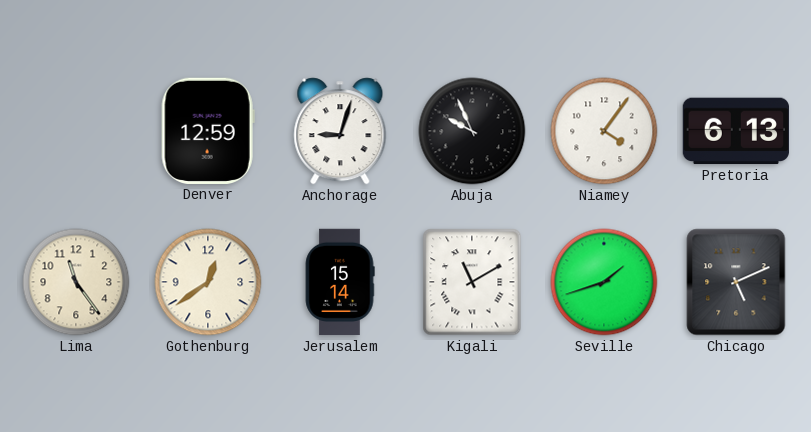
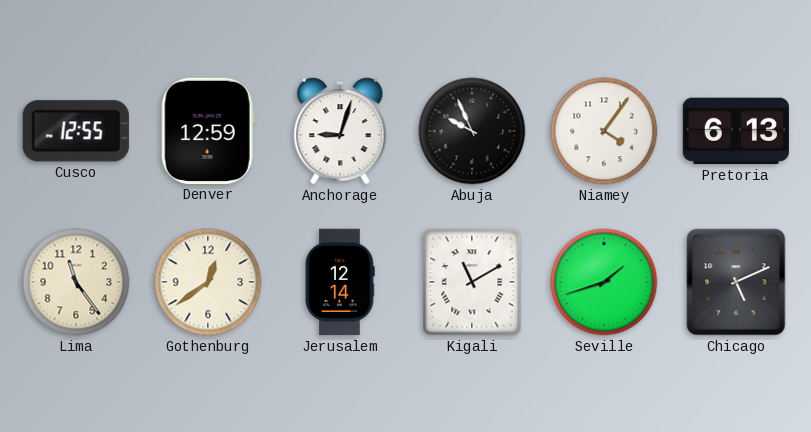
Cusco: none -> 12:55
Jerusalem: 15:14 -> 12:14
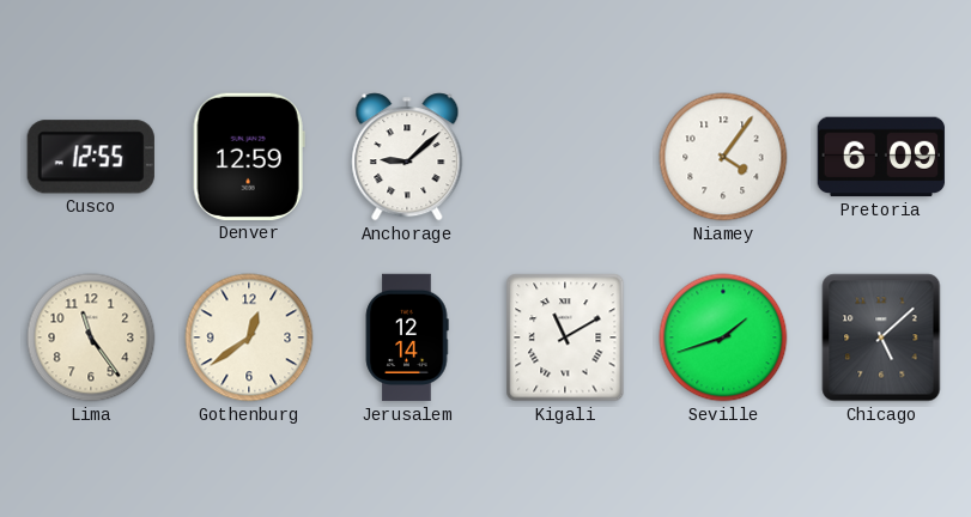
Anchorage: 9:03 -> 9:08
Abuja: 9:56 -> none
Pretoria: 6:13 -> 6:09
Chicago: 5:11 -> 5:08
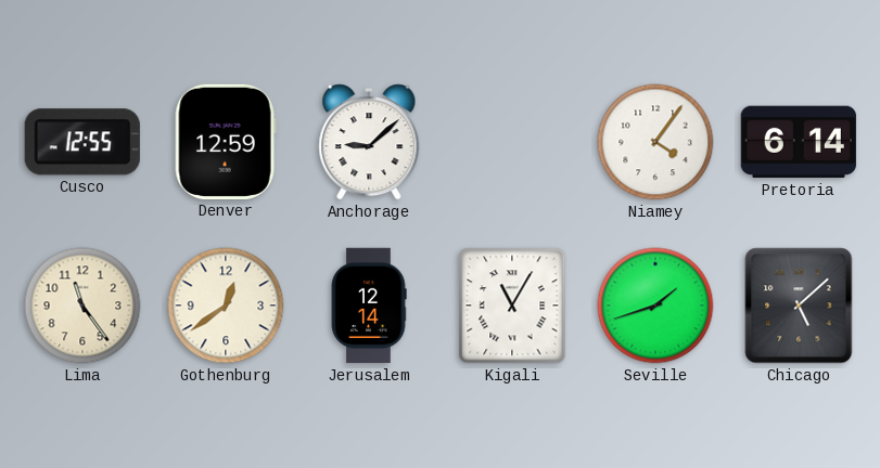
Pretoria: 6:09 -> 6:14
Kigali: 11:10 -> 11:05
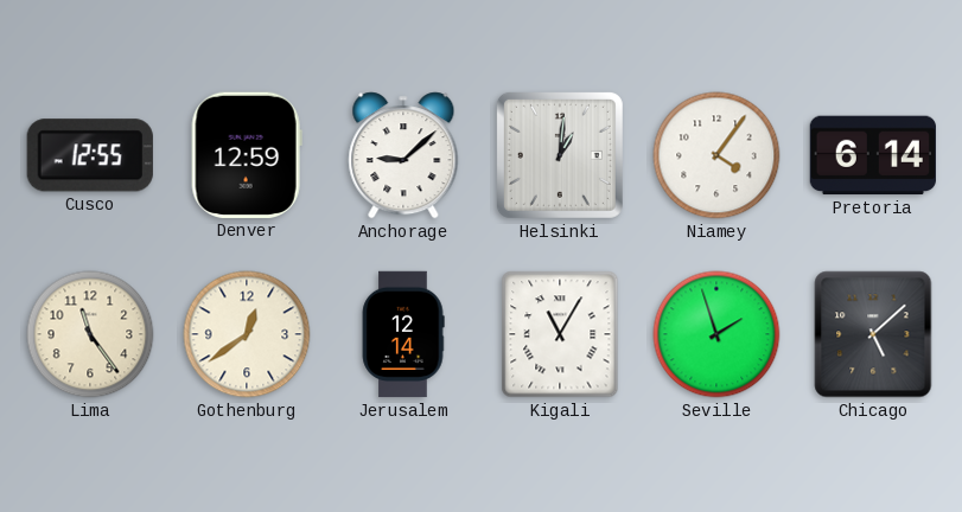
Helsinki: none -> 1:01
Seville: 1:42 -> 1:57
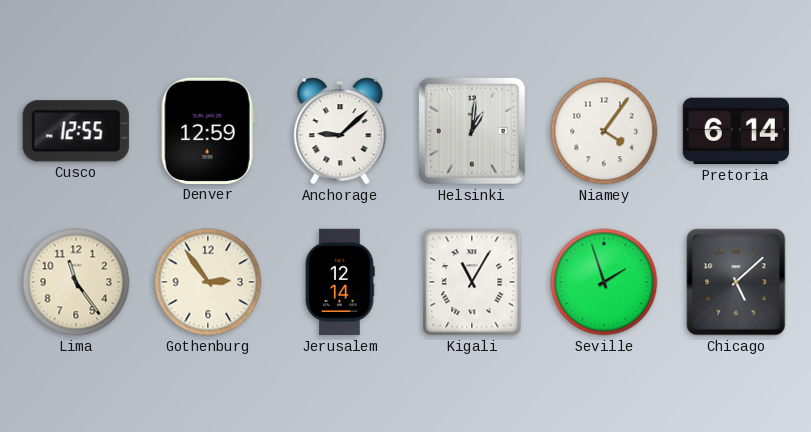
Gothenburg: 12:39 -> 2:54
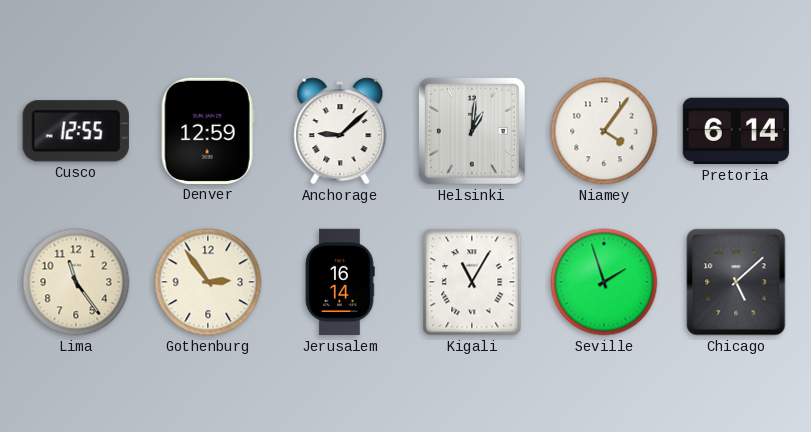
Jerusalem: 12:14 -> 16:14
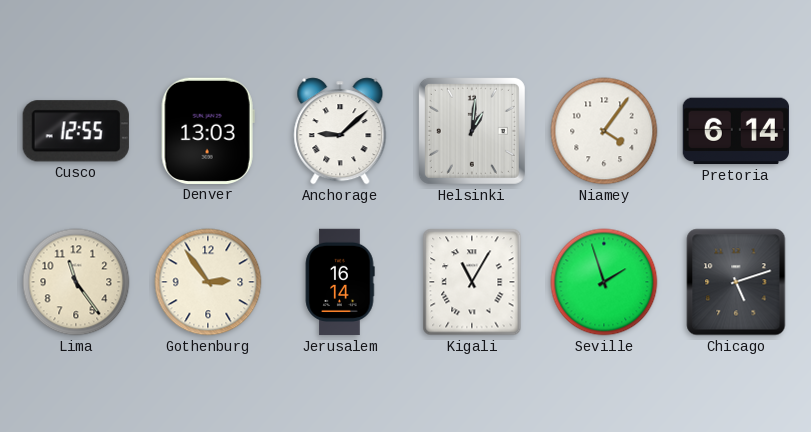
Denver: 12:59 -> 13:03
Chicago: 5:08 -> 5:12
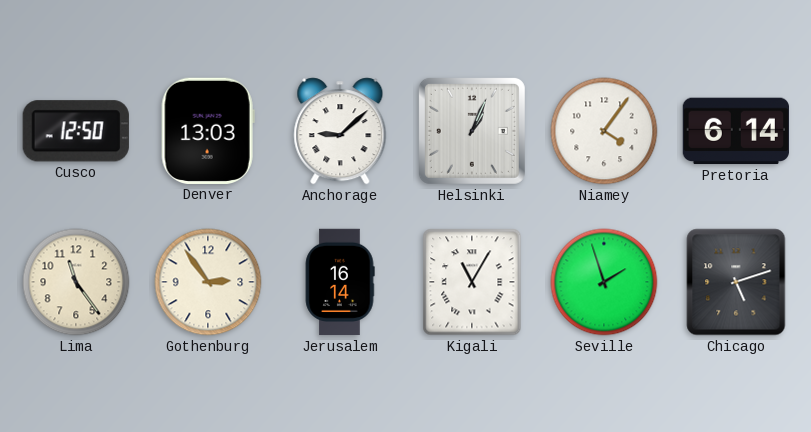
Cusco: 12:55 -> 12:50
Helsinki: 1:01 -> 1:04
